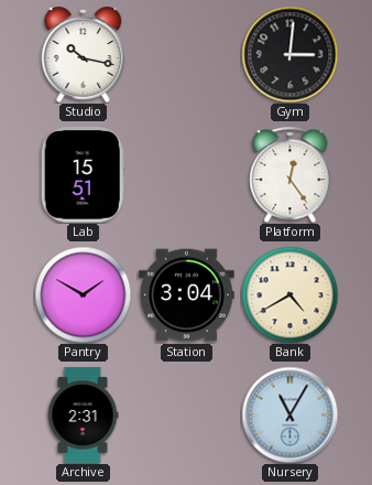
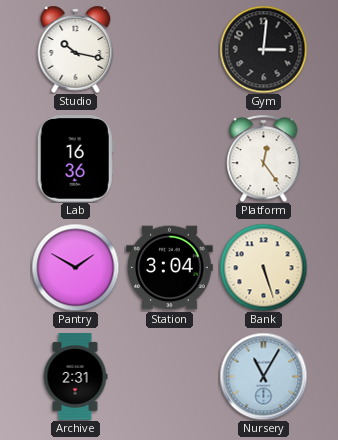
Lab: 15:51 -> 16:36
Bank: 4:40 -> 5:27
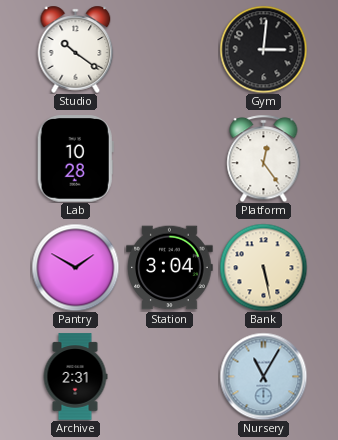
Studio: 10:17 -> 10:21
Lab: 16:36 -> 10:28
Bank: 5:27 -> 5:28
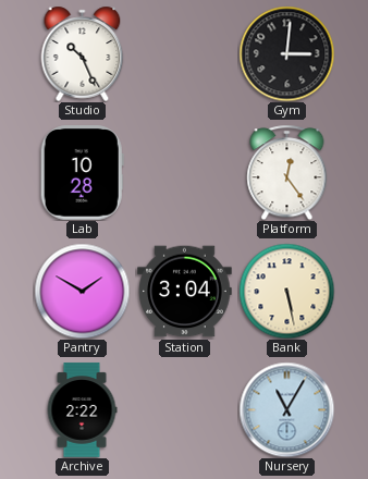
Studio: 10:21 -> 10:26
Archive: 2:31 -> 2:22
